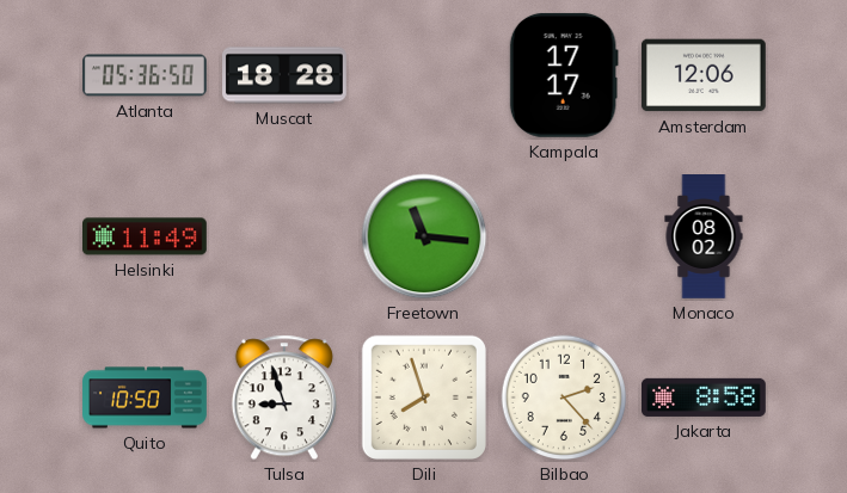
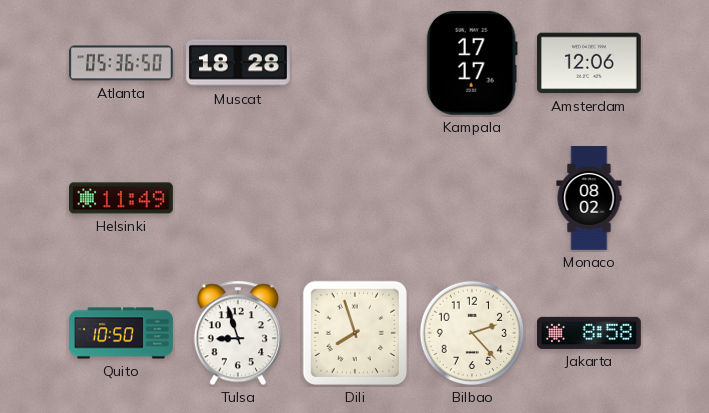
Freetown: 11:16 -> none
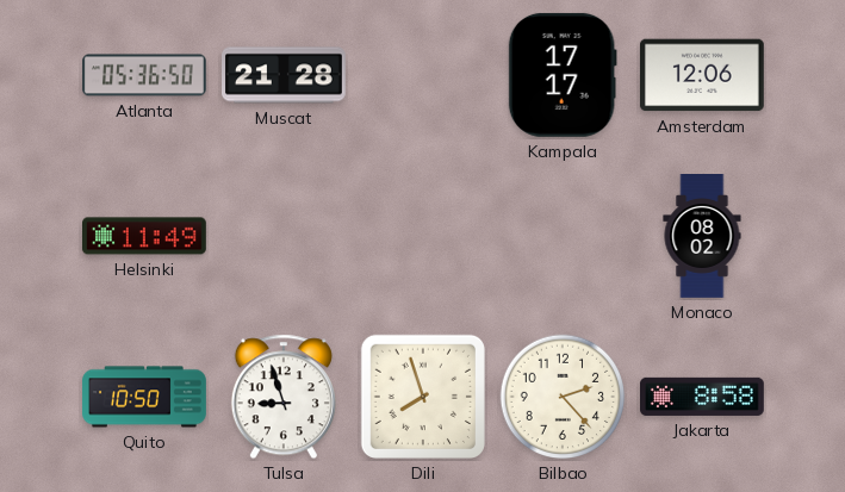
Muscat: 18:28 -> 21:28
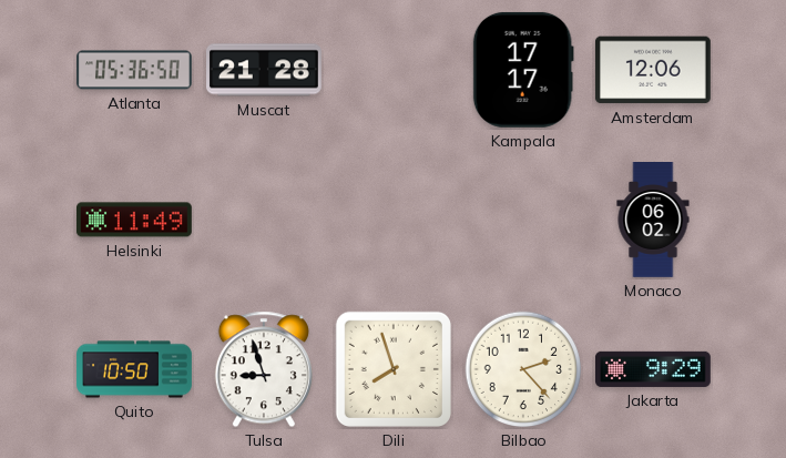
Monaco: 08:02 -> 06:02
Jakarta: 8:58 -> 9:29
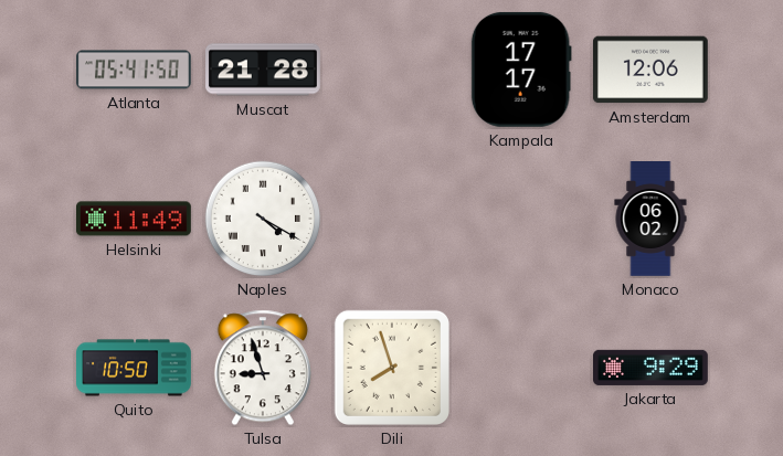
Atlanta: 05:36 -> 05:41
Naples: none -> 4:20
Bilbao: 2:23 -> none
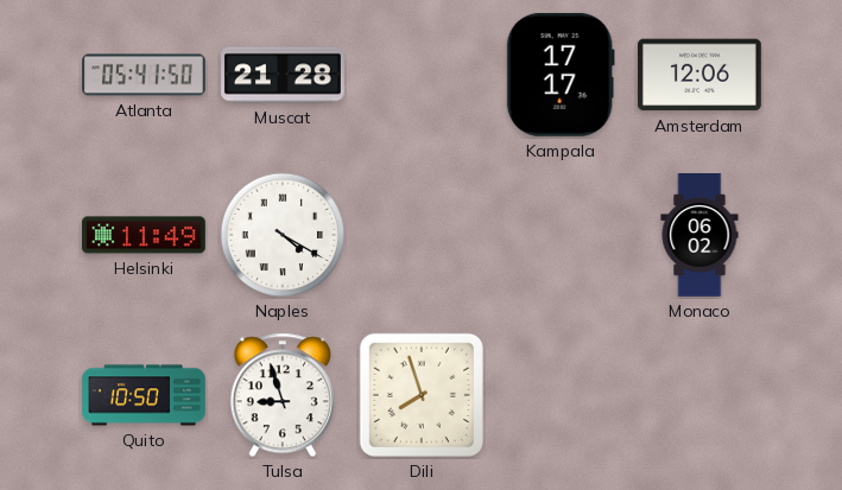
Jakarta: 9:29 -> none
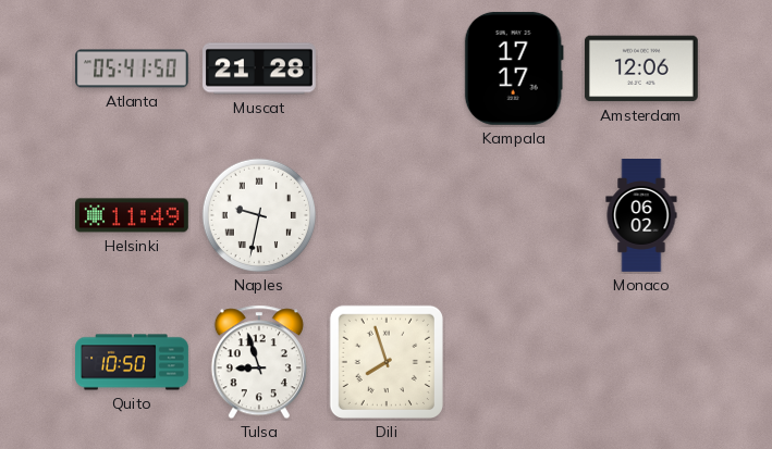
Naples: 4:20 -> 9:32
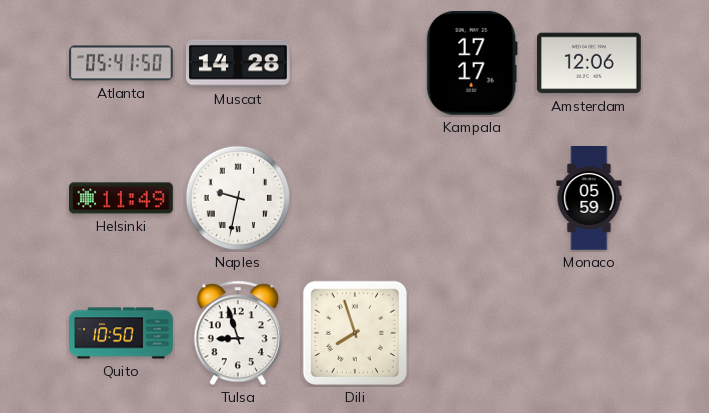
Muscat: 21:28 -> 14:28
Monaco: 06:02 -> 05:59
